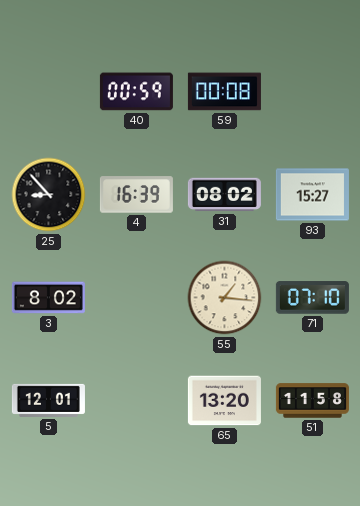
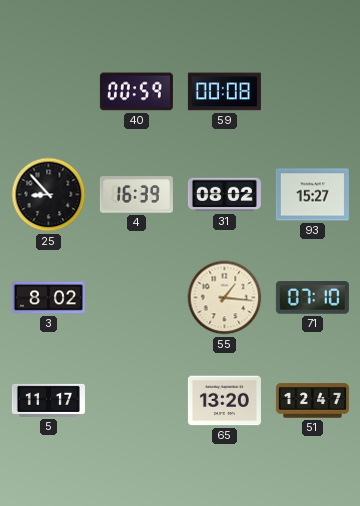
5: 12:01 -> 11:17
51: 11:58 -> 12:47
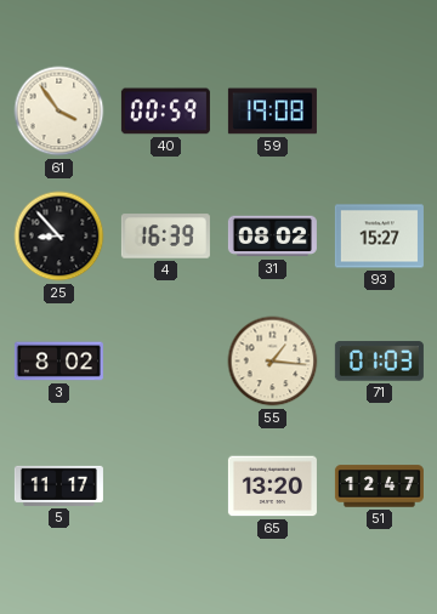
61: none -> 3:54
59: 00:08 -> 19:08
71: 07:10 -> 01:03
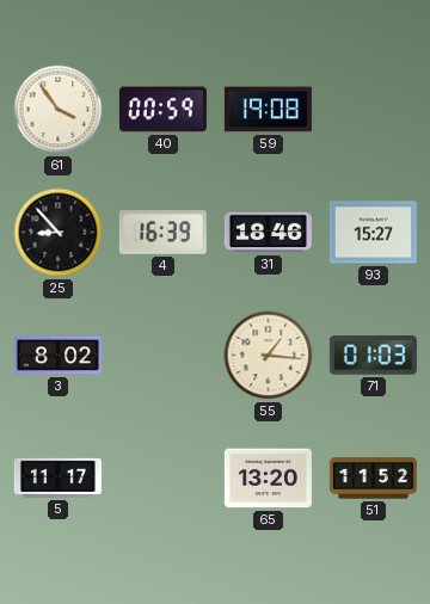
31: 08:02 -> 18:46
51: 12:47 -> 11:52
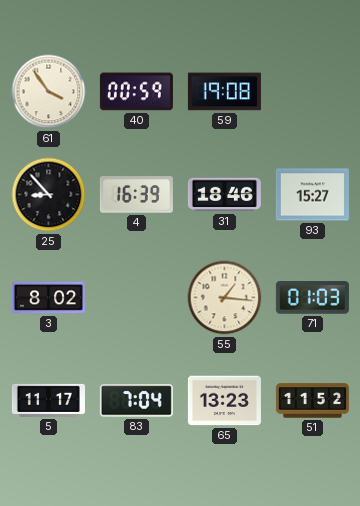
83: none -> 7:04
65: 13:20 -> 13:23
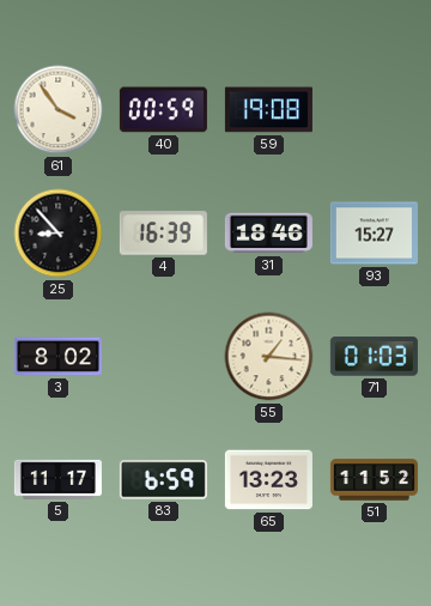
83: 7:04 -> 6:59
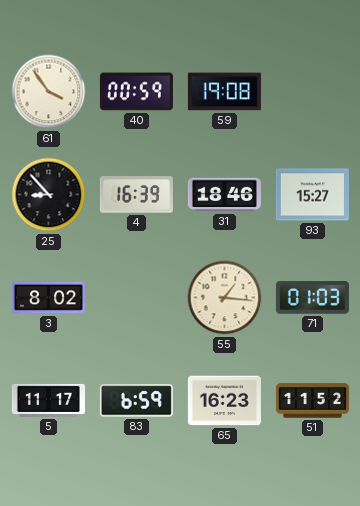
65: 13:23 -> 16:23
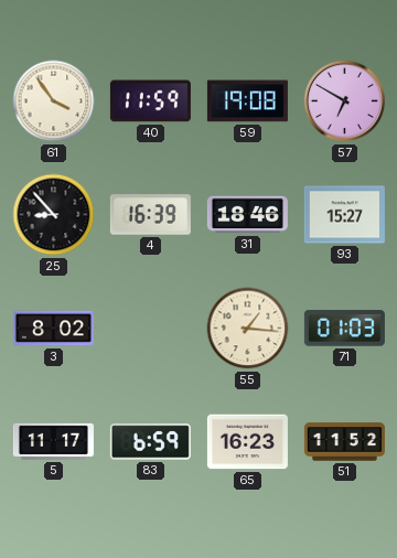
40: 00:59 -> 11:59
57: none -> 6:50
